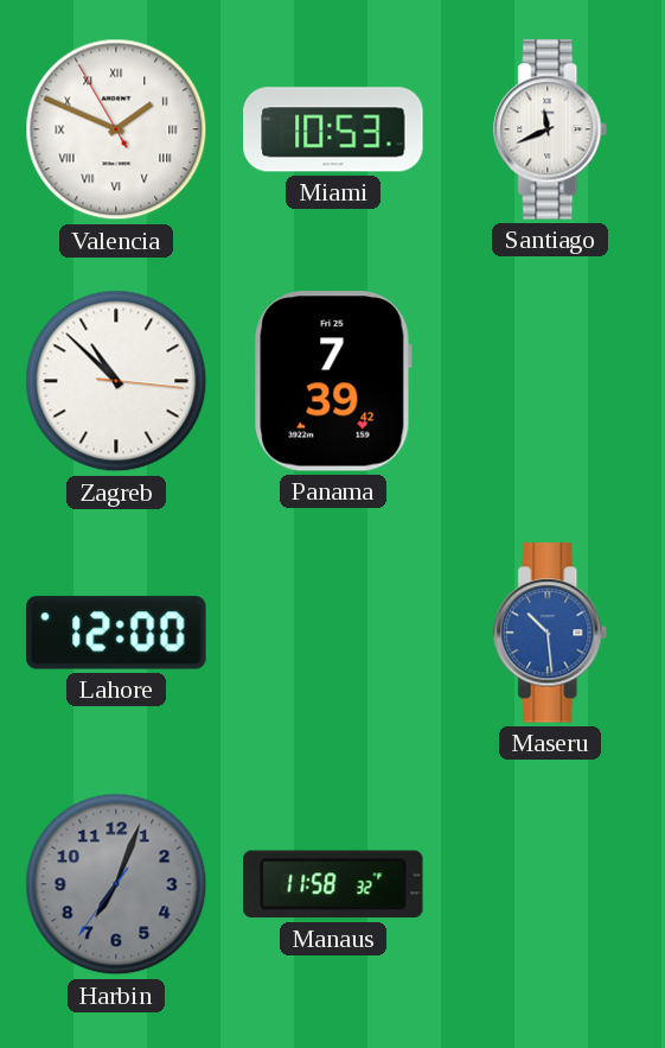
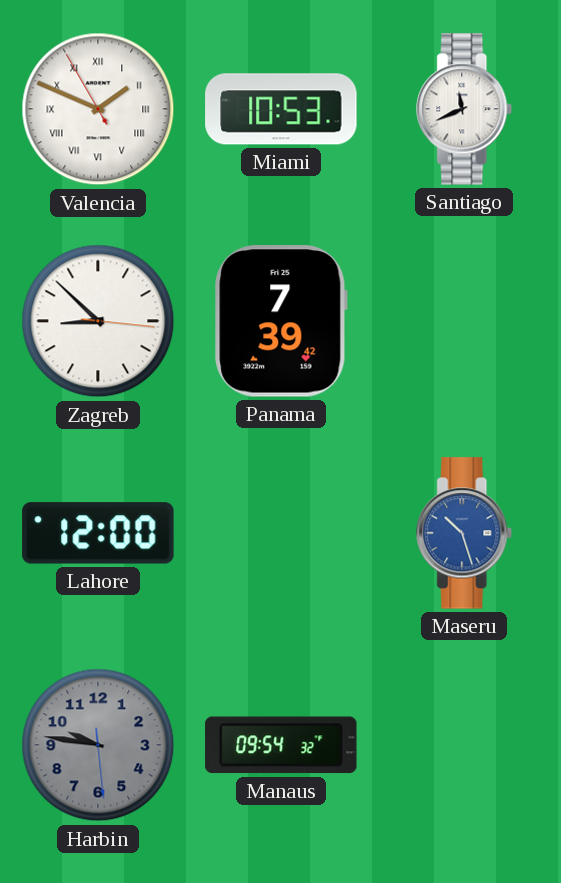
Zagreb: 10:52 -> 8:52
Maseru: 10:29 -> 10:27
Harbin: 7:03 -> 9:46
Manaus: 11:58 -> 09:54
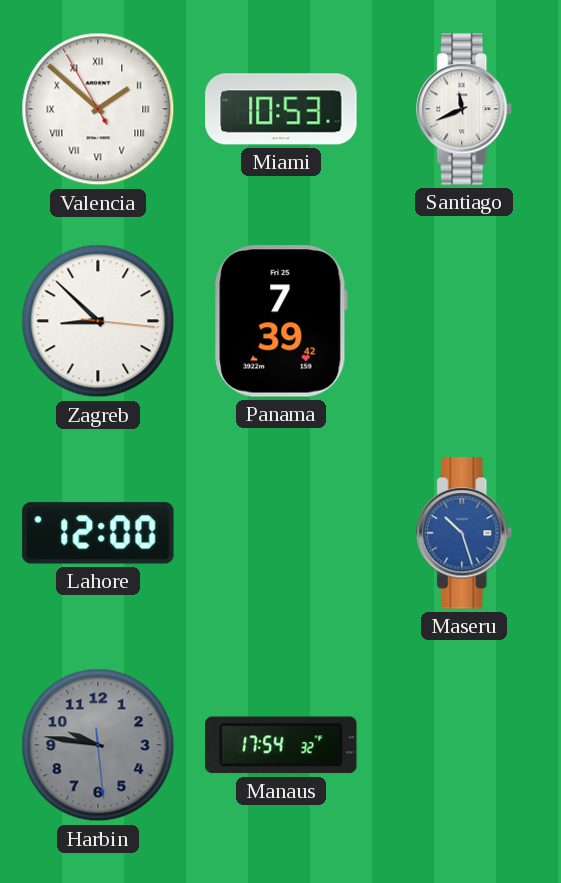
Valencia: 1:48 -> 1:51
Manaus: 09:54 -> 17:54
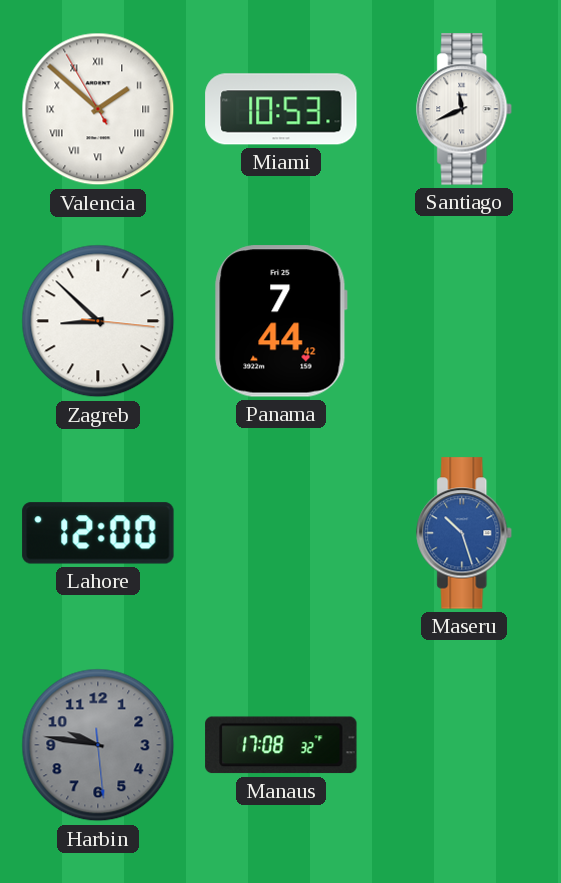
Panama: 7:39 -> 7:44
Manaus: 17:54 -> 17:08
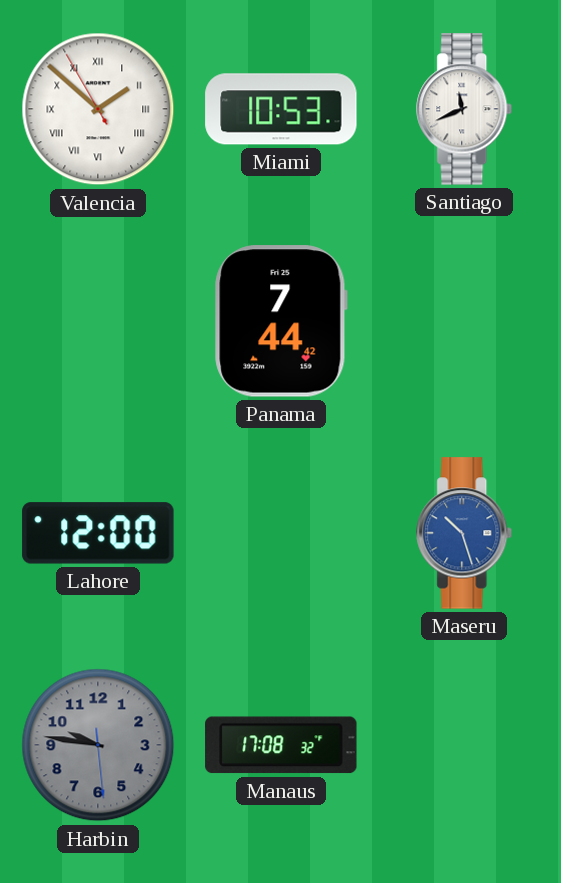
Zagreb: 8:52 -> none
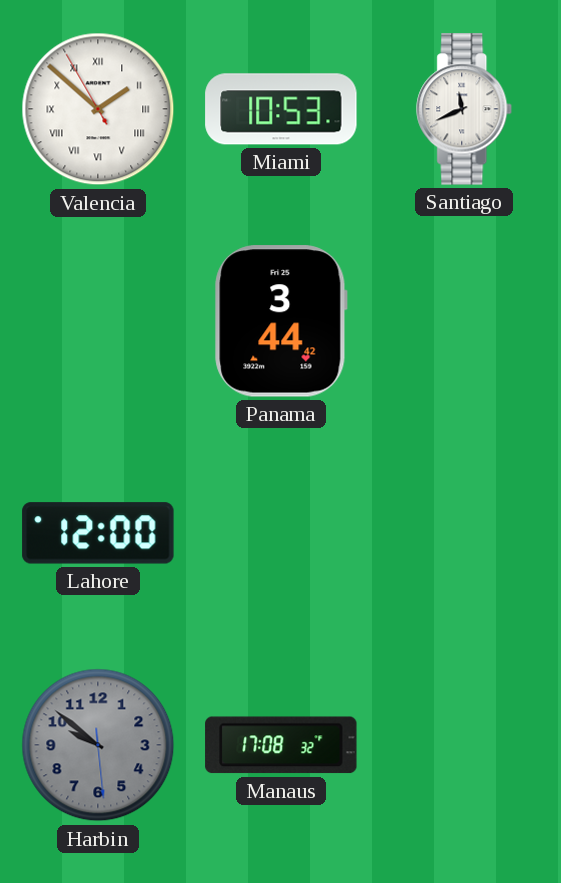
Panama: 7:44 -> 3:44
Maseru: 10:27 -> none
Harbin: 9:46 -> 9:51
